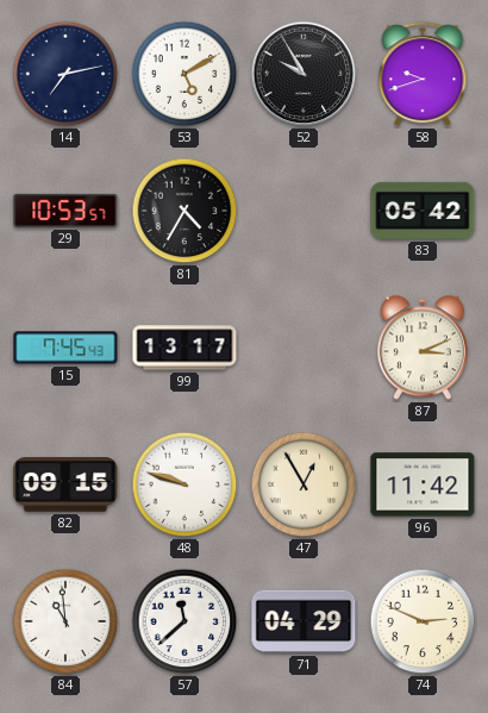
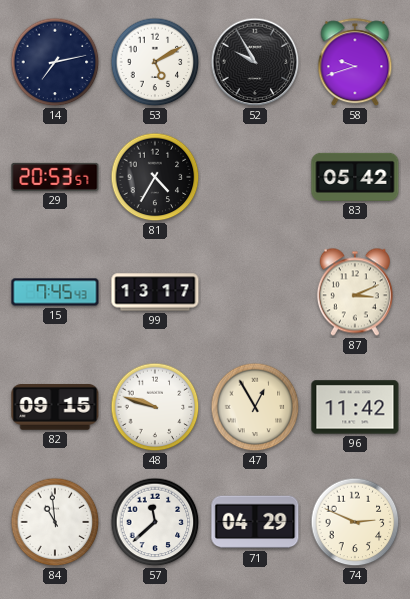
29: 10:53 -> 20:53
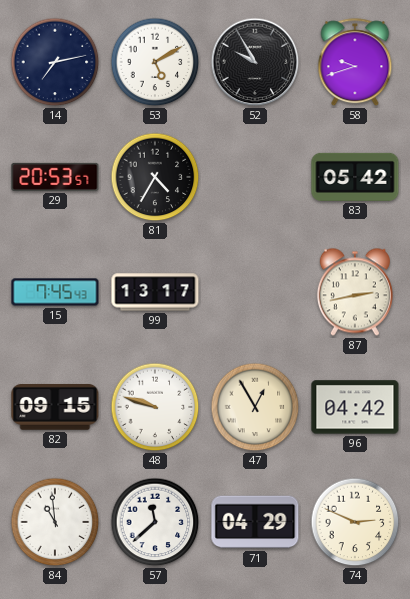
87: 3:11 -> 2:43
96: 11:42 -> 04:42
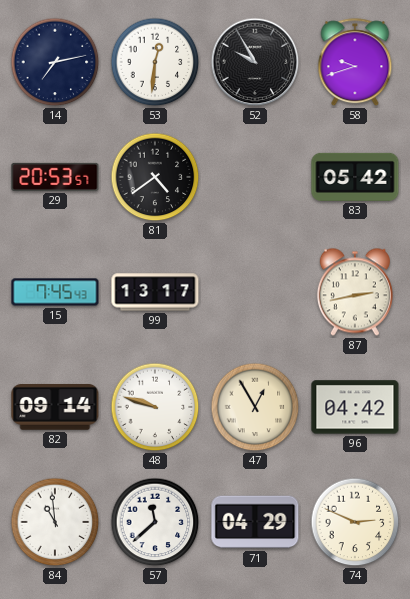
53: 5:10 -> 12:31
81: 4:35 -> 4:39
82: 09:15 -> 09:14
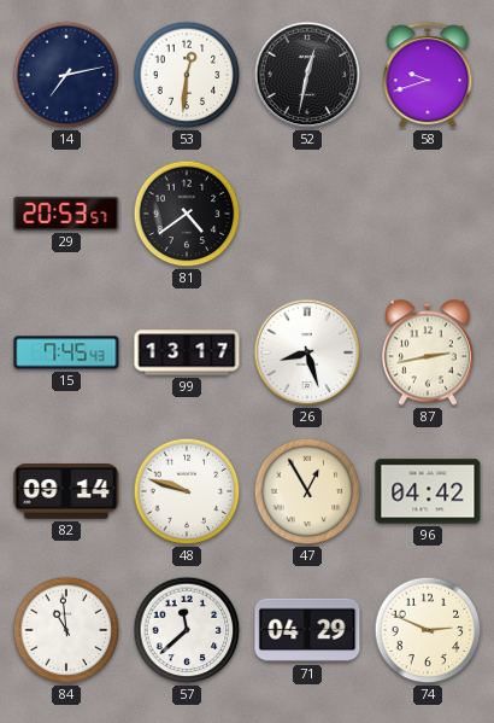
52: 9:55 -> 12:32
83: 05:42 -> none
26: none -> 8:27
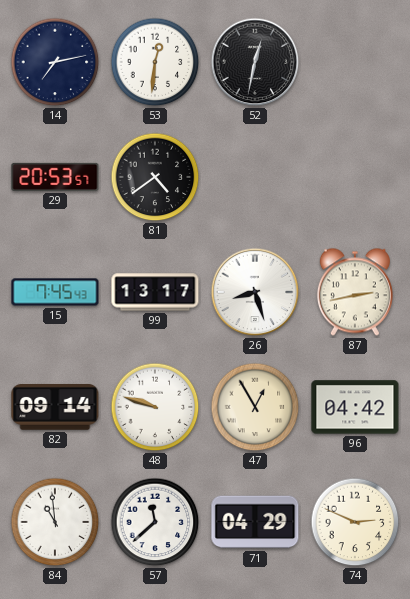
58: 9:42 -> none
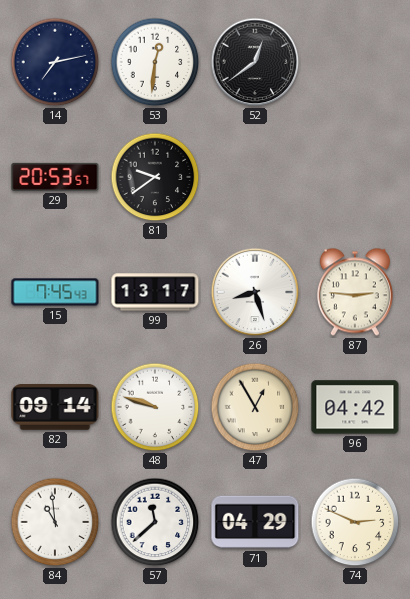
52: 12:32 -> 12:39
81: 4:39 -> 9:39
87: 2:43 -> 2:46
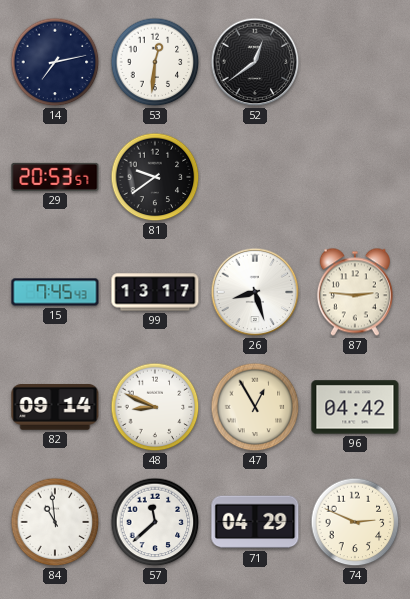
48: 9:48 -> 8:49
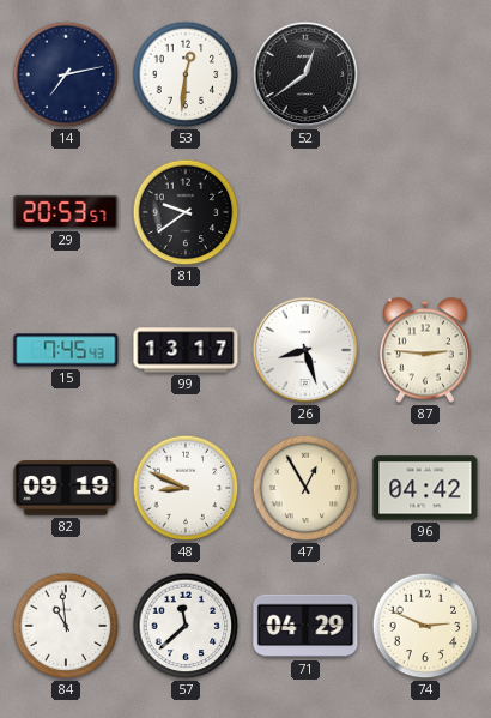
82: 09:14 -> 09:19
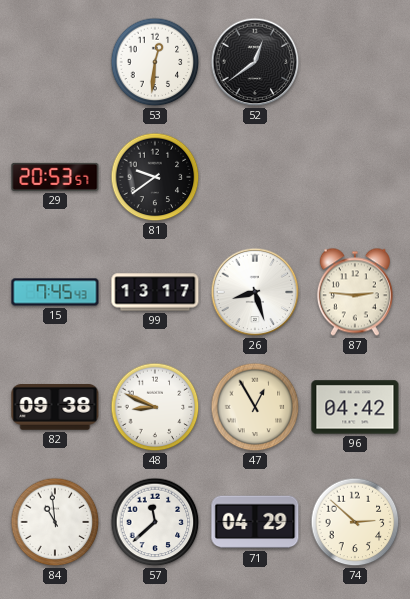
14: 7:13 -> none
82: 09:19 -> 09:38
74: 2:49 -> 2:52
